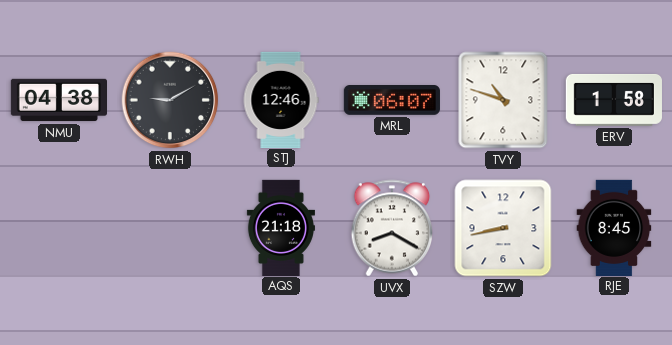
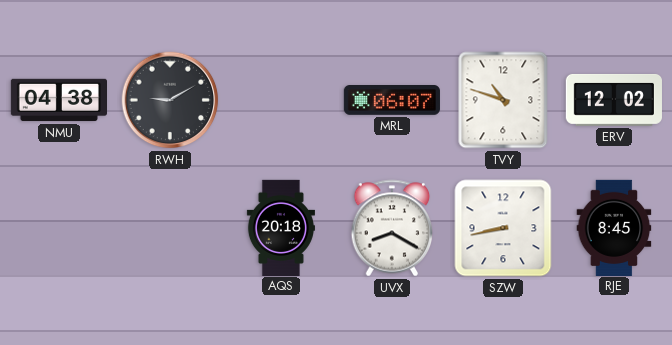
STJ: 12:46 -> none
ERV: 1:58 -> 12:02
AQS: 21:18 -> 20:18
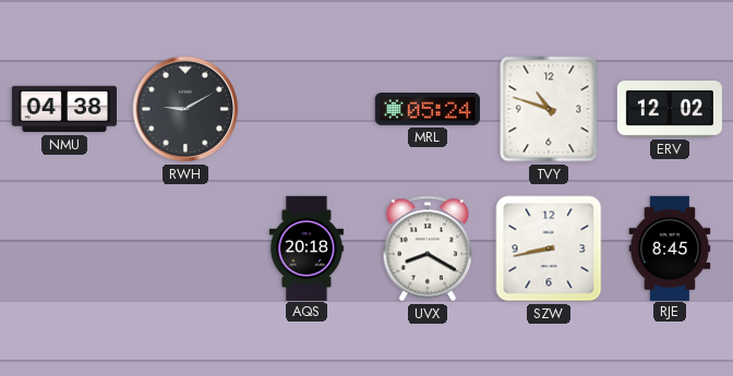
MRL: 06:07 -> 05:24
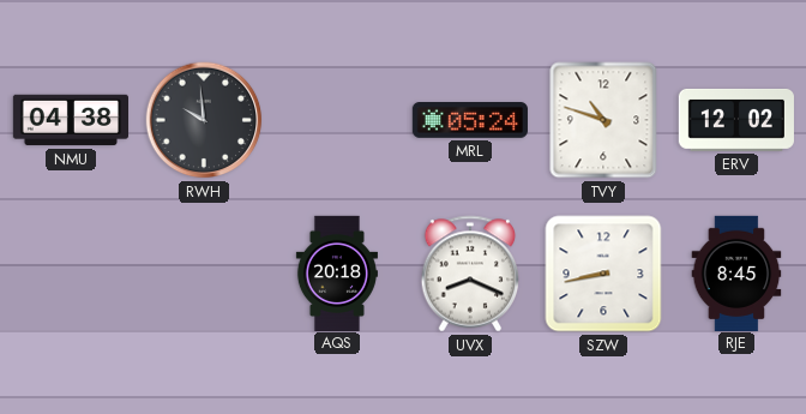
RWH: 9:10 -> 9:59
UVX: 8:20 -> 8:19
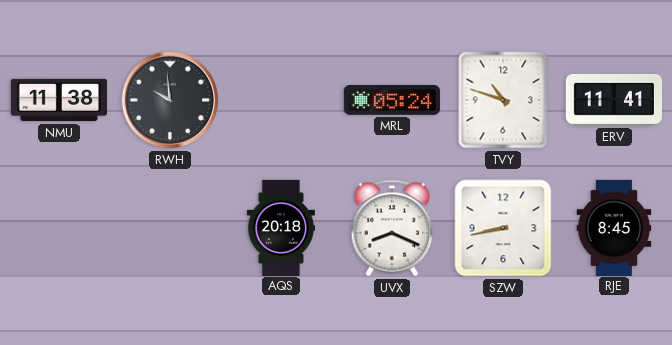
NMU: 04:38 -> 11:38
ERV: 12:02 -> 11:41
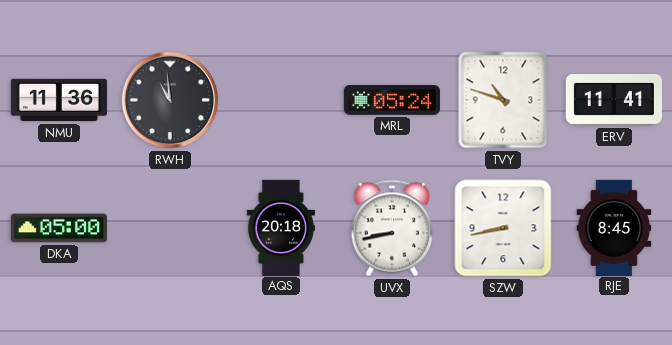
NMU: 11:38 -> 11:36
RWH: 9:59 -> 10:59
DKA: none -> 05:00
UVX: 8:19 -> 8:43
